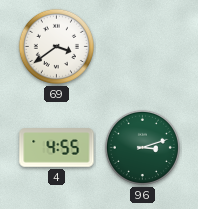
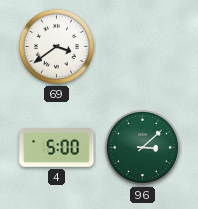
4: 4:55 -> 5:00
96: 3:12 -> 3:08
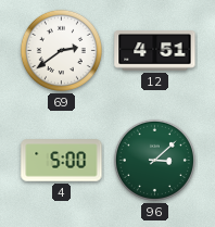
69: 3:39 -> 2:39
12: none -> 4:51
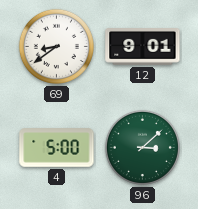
69: 2:39 -> 8:39
12: 4:51 -> 9:01
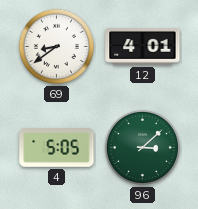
12: 9:01 -> 4:01
4: 5:00 -> 5:05
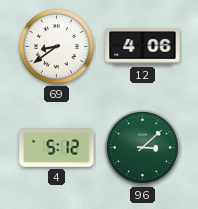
12: 4:01 -> 4:06
4: 5:05 -> 5:12
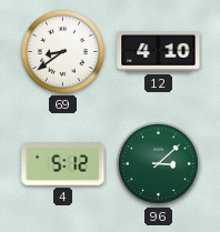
12: 4:06 -> 4:10
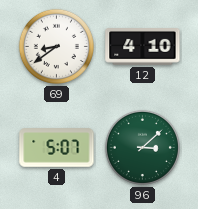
4: 5:12 -> 5:07
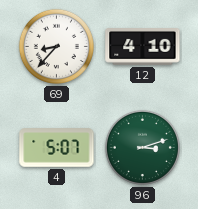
69: 8:39 -> 8:37
96: 3:08 -> 3:12
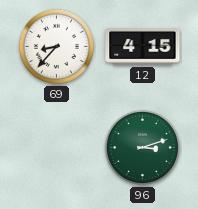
12: 4:10 -> 4:15
4: 5:07 -> none
